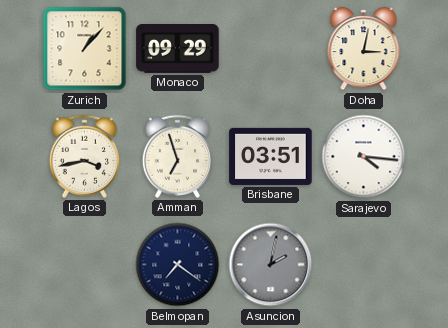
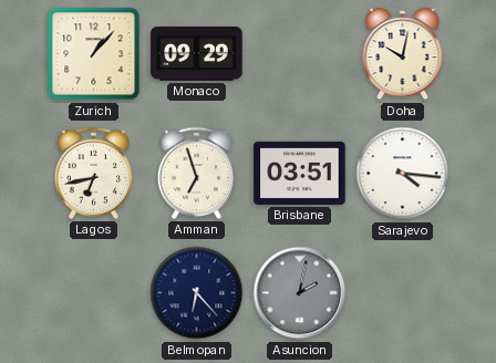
Doha: 3:02 -> 10:02
Lagos: 3:43 -> 6:43
Belmopan: 7:21 -> 6:23
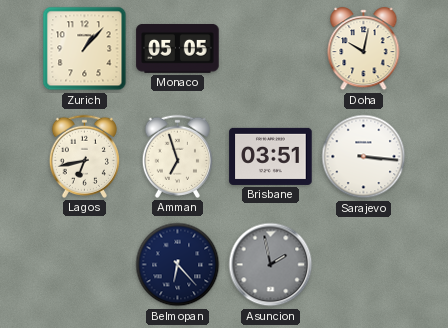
Monaco: 09:29 -> 05:05
Sarajevo: 4:16 -> 3:16
Asuncion: 2:02 -> 1:58
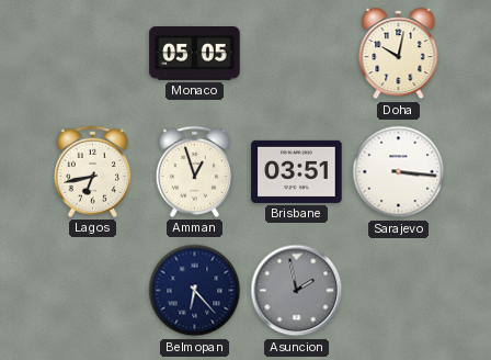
Zurich: 1:07 -> none
Amman: 6:57 -> 12:57
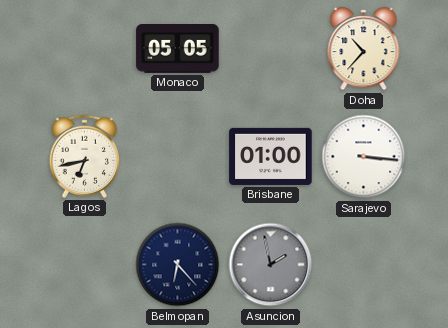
Doha: 10:02 -> 10:37
Amman: 12:57 -> none
Brisbane: 03:51 -> 01:00
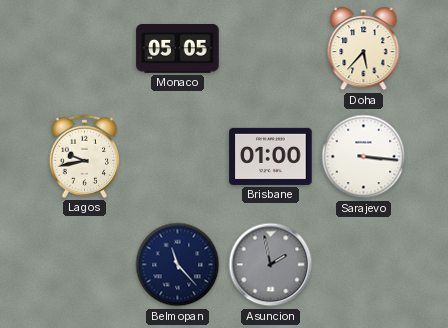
Doha: 10:37 -> 5:37
Lagos: 6:43 -> 9:43
Belmopan: 6:23 -> 11:23
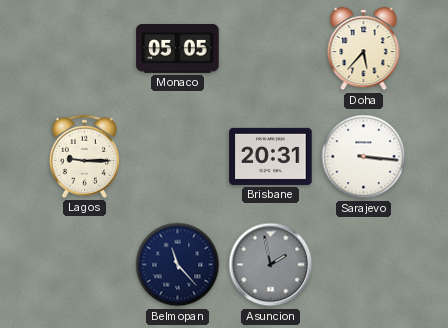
Lagos: 9:43 -> 9:15
Brisbane: 01:00 -> 20:31
